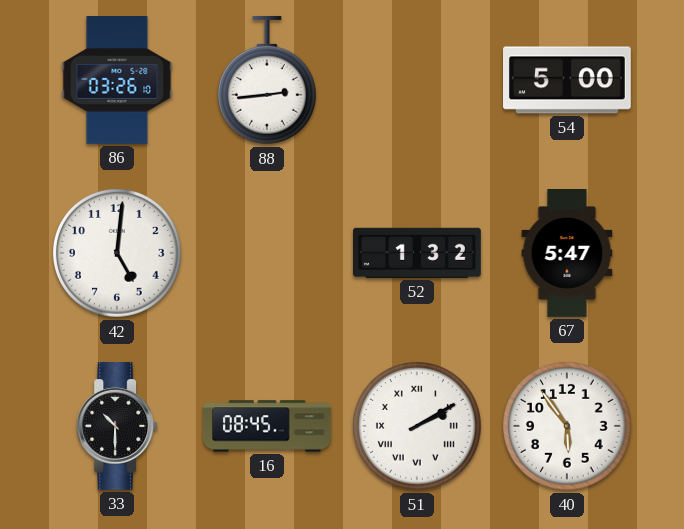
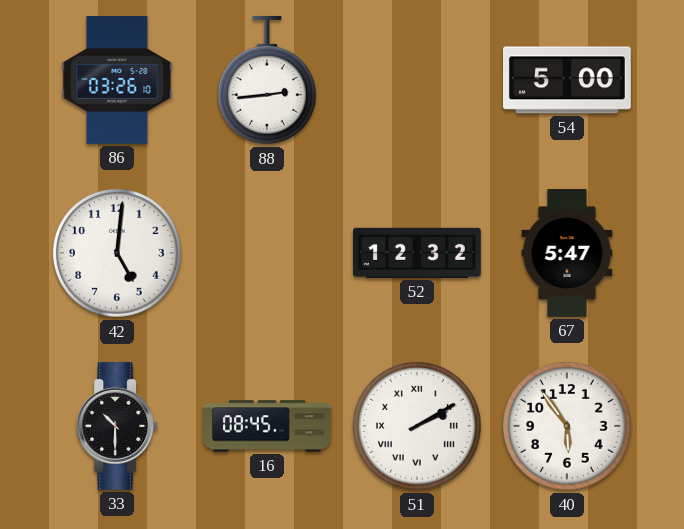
52: 1:32 -> 12:32
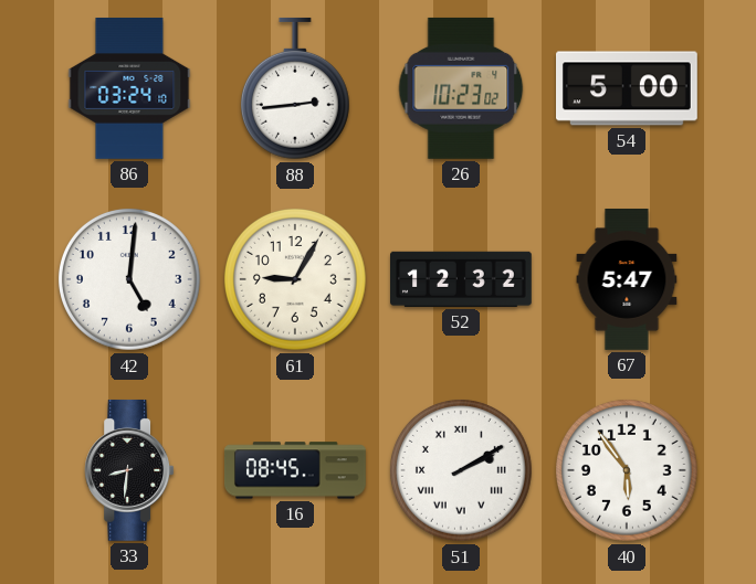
86: 03:26 -> 03:24
26: none -> 10:23
61: none -> 9:05
33: 10:30 -> 8:31
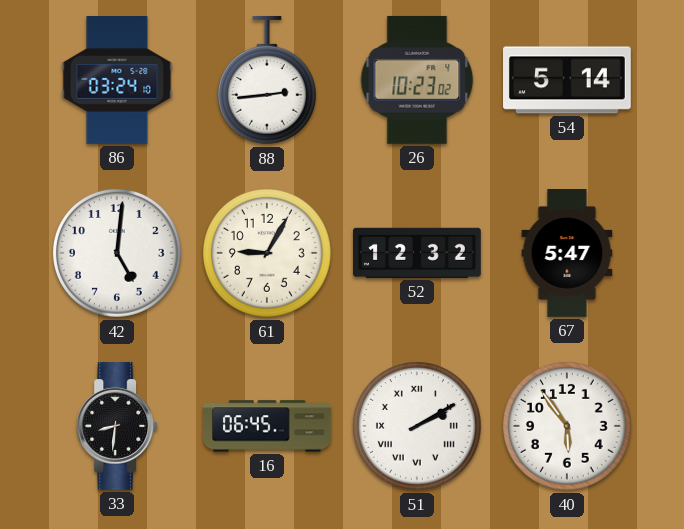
54: 5:00 -> 5:14
16: 08:45 -> 06:45
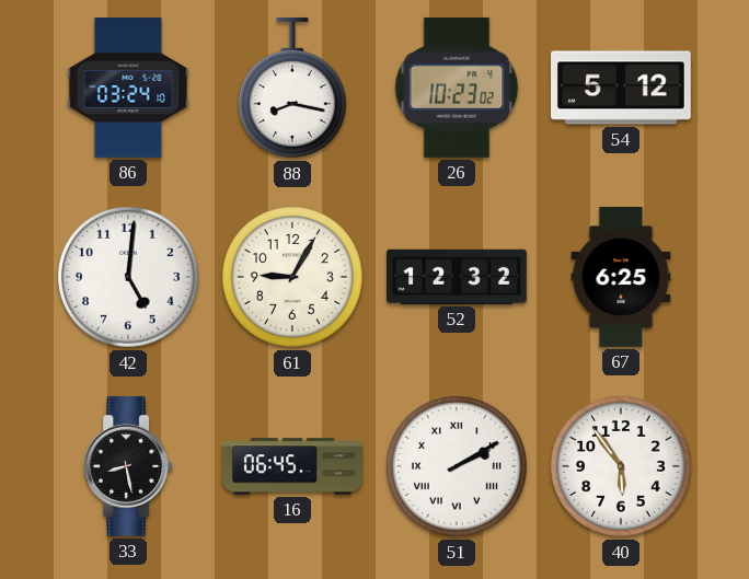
88: 2:44 -> 8:17
54: 5:14 -> 5:12
67: 5:47 -> 6:25
33: 8:31 -> 8:28
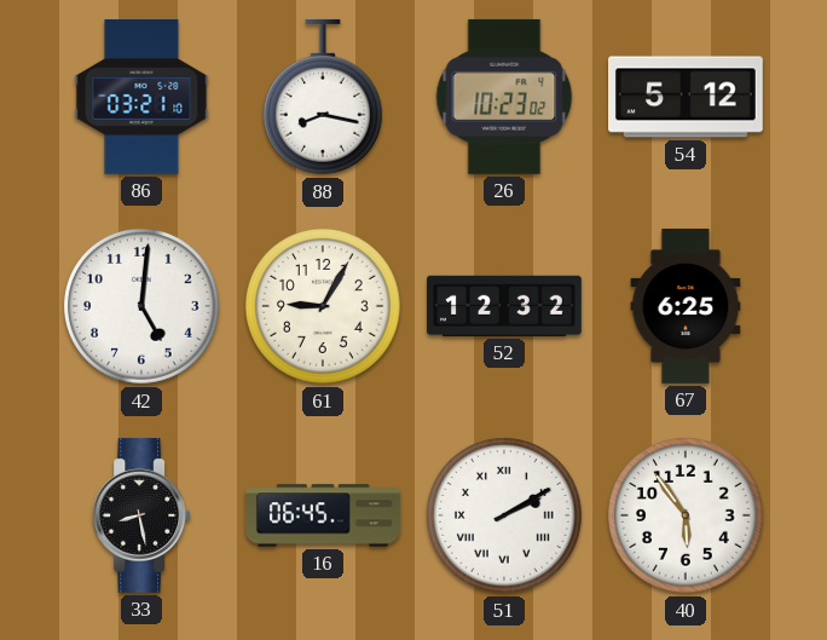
86: 03:24 -> 03:21
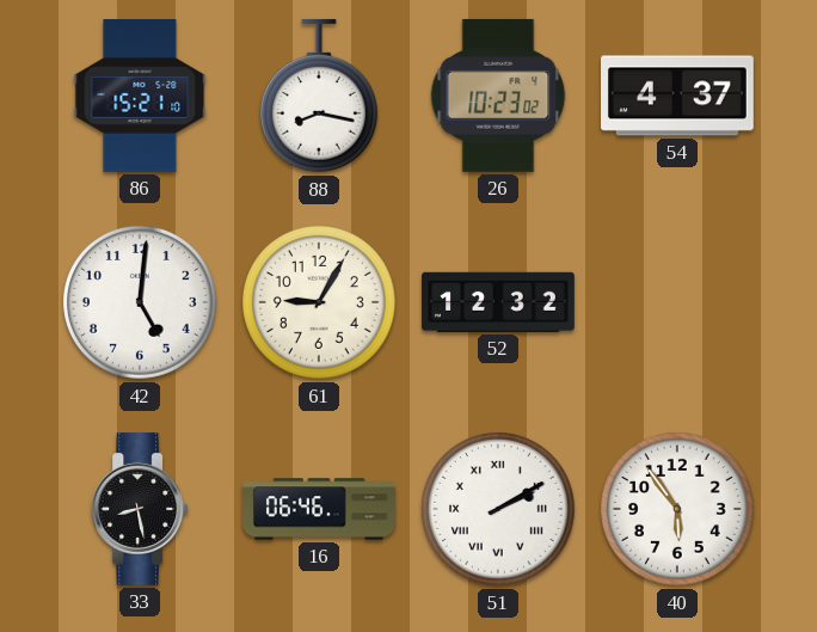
86: 03:21 -> 15:21
54: 5:12 -> 4:37
67: 6:25 -> none
16: 06:45 -> 06:46
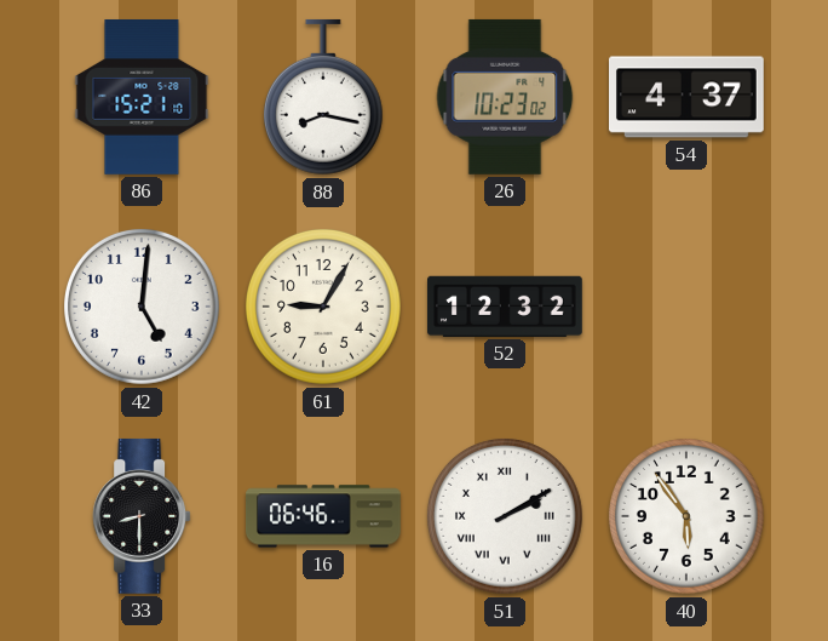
33: 8:28 -> 8:30
